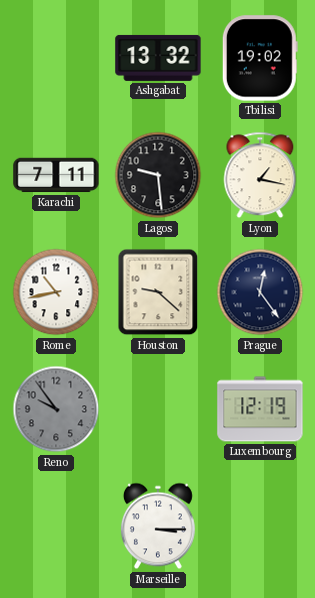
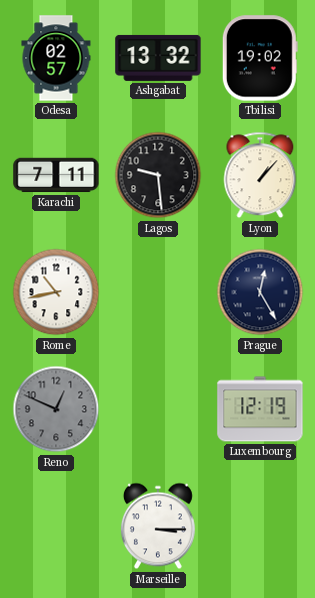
Odesa: none -> 02:57
Lyon: 1:17 -> 1:07
Houston: 9:22 -> none
Prague: 12:24 -> 12:25
Reno: 9:54 -> 12:49
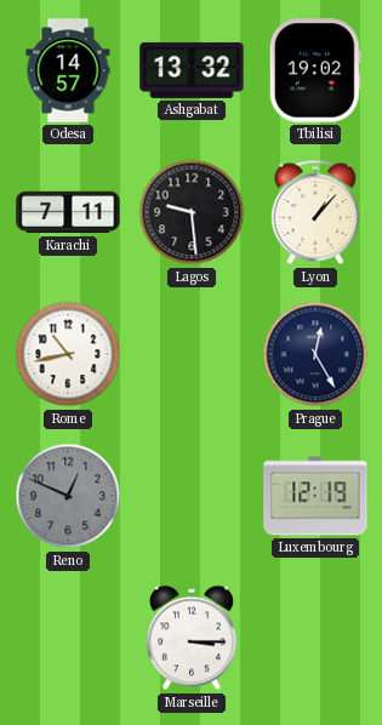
Odesa: 02:57 -> 14:57
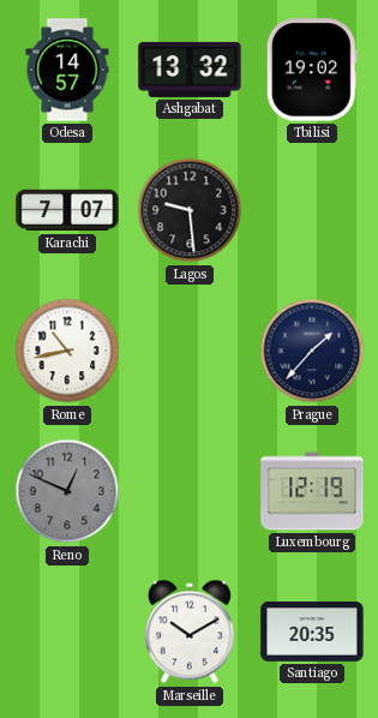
Karachi: 7:11 -> 7:07
Lyon: 1:07 -> none
Prague: 12:25 -> 1:37
Marseille: 3:15 -> 10:10
Santiago: none -> 20:35
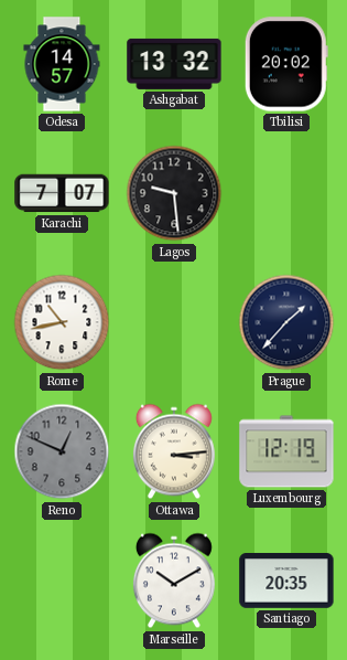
Tbilisi: 19:02 -> 20:02
Ottawa: none -> 3:14
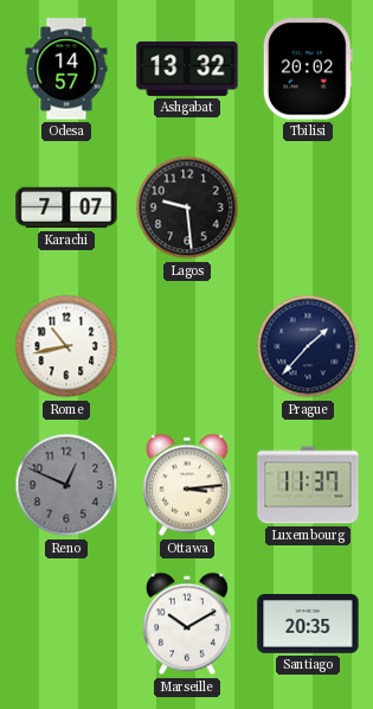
Luxembourg: 12:19 -> 11:37
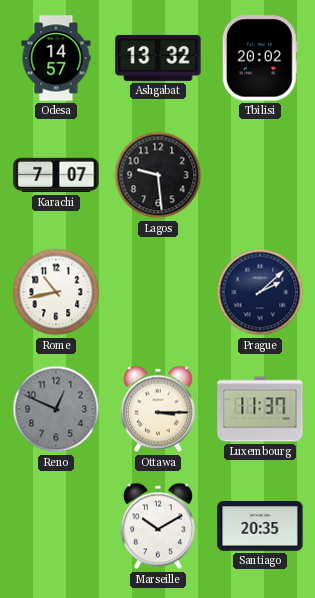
Prague: 1:37 -> 2:08
Ottawa: 3:14 -> 3:15
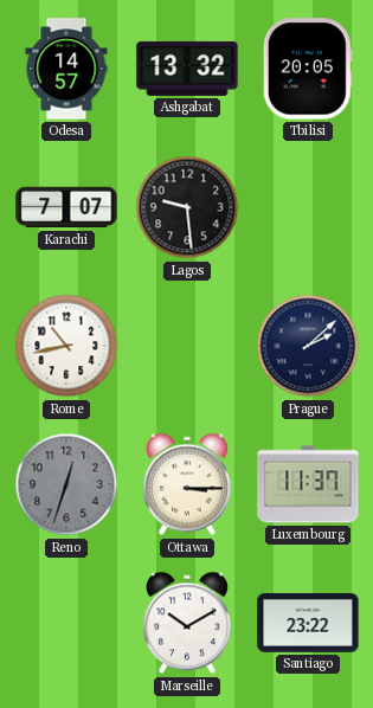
Tbilisi: 20:02 -> 20:05
Reno: 12:49 -> 12:33
Santiago: 20:35 -> 23:22
